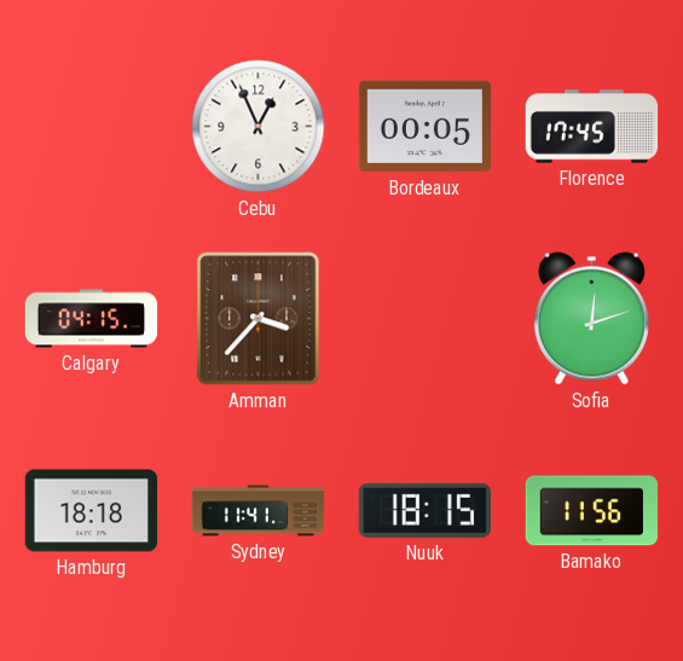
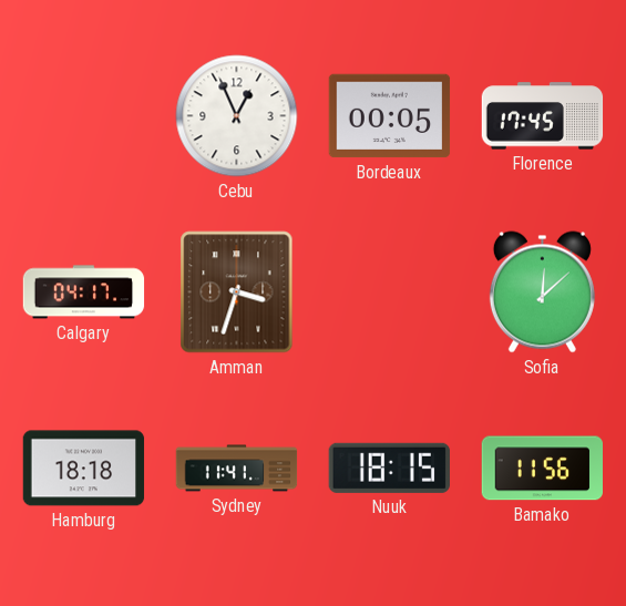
Calgary: 04:15 -> 04:17
Amman: 3:37 -> 3:33
Sofia: 12:12 -> 12:08
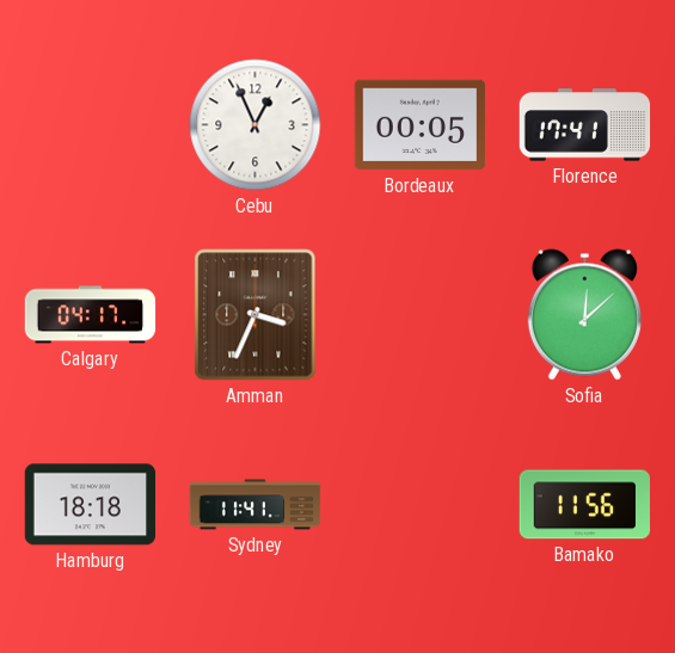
Florence: 17:45 -> 17:41
Amman: 3:33 -> 3:34
Nuuk: 18:15 -> none
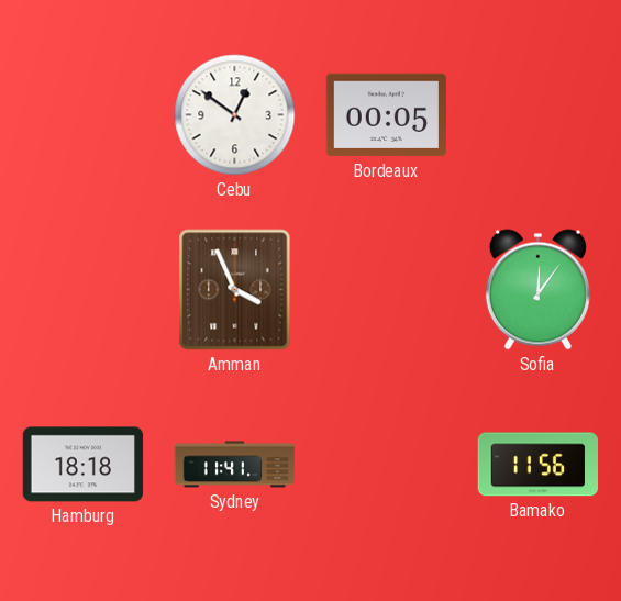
Cebu: 12:56 -> 12:51
Florence: 17:41 -> none
Calgary: 04:17 -> none
Amman: 3:34 -> 3:56
Sofia: 12:08 -> 12:06
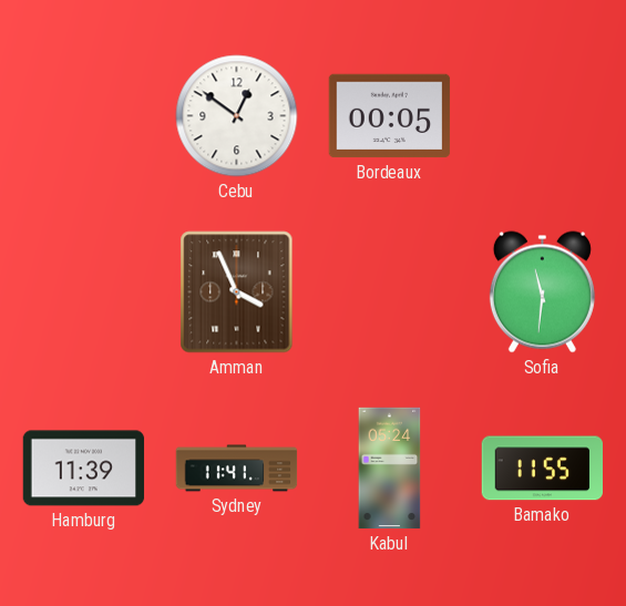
Sofia: 12:06 -> 11:31
Hamburg: 18:18 -> 11:39
Kabul: none -> 05:24
Bamako: 11:56 -> 11:55
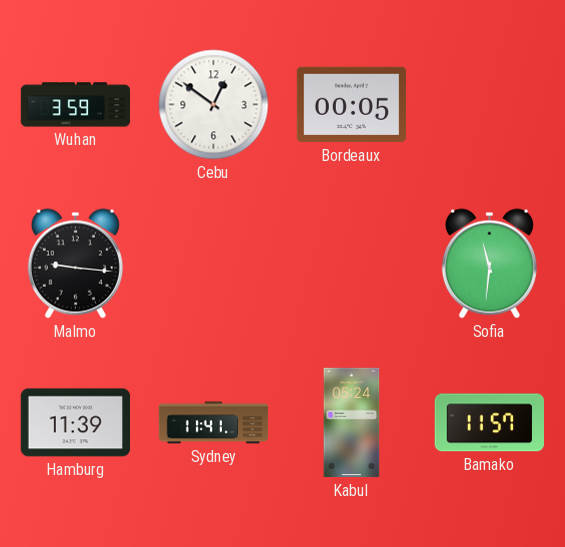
Wuhan: none -> 3:59
Malmo: none -> 9:16
Amman: 3:56 -> none
Bamako: 11:55 -> 11:57
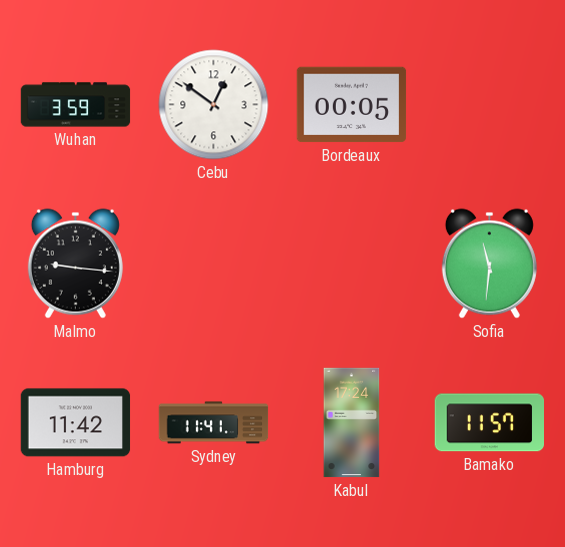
Hamburg: 11:39 -> 11:42
Kabul: 05:24 -> 17:24
